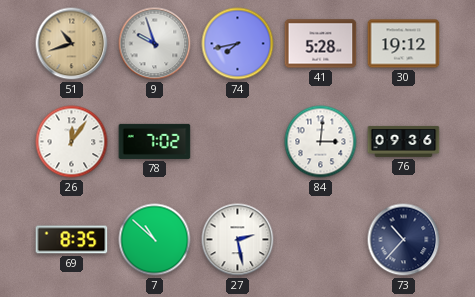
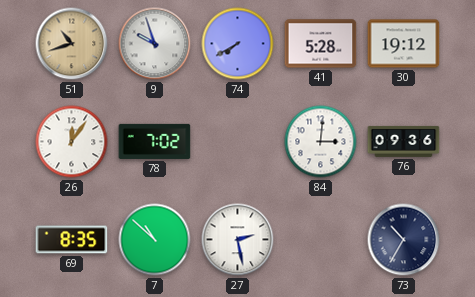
74: 7:43 -> 7:40
73: 10:37 -> 10:35
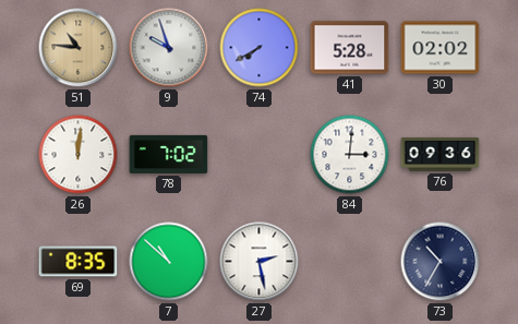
51: 10:42 -> 10:46
30: 19:12 -> 02:02
26: 12:06 -> 12:01
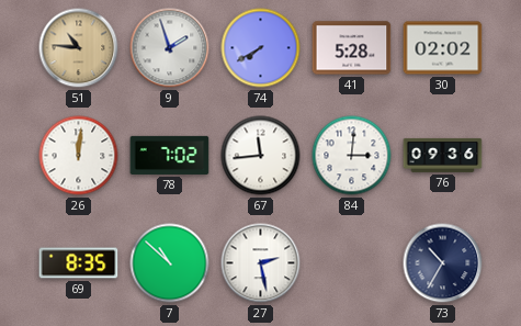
9: 9:57 -> 1:57
67: none -> 11:44
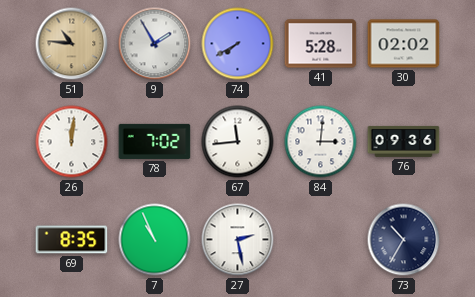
9: 1:57 -> 1:55
7: 10:52 -> 10:56
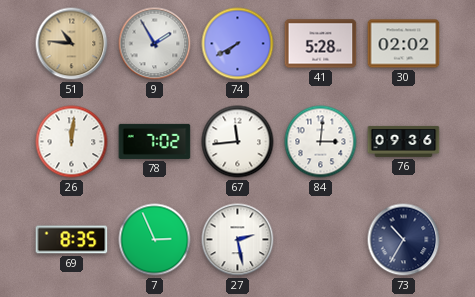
7: 10:56 -> 2:56
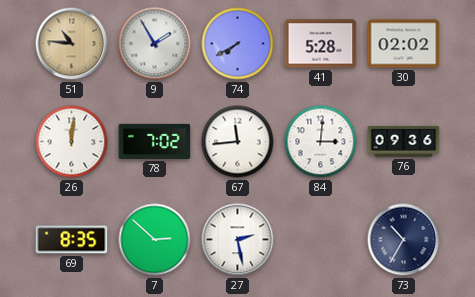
7: 2:56 -> 2:52
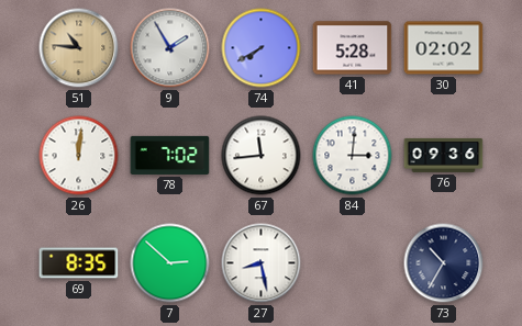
27: 2:28 -> 8:28
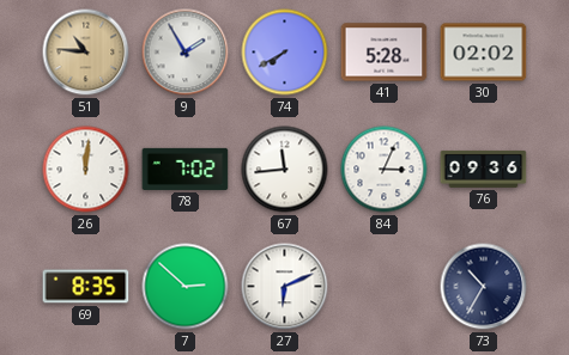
84: 3:01 -> 3:04
27: 8:28 -> 6:11
